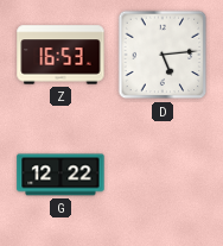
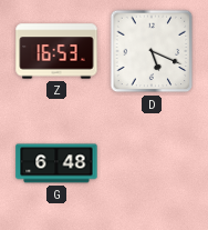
D: 5:14 -> 5:19
G: 12:22 -> 6:48
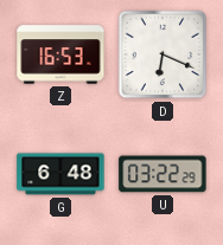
D: 5:19 -> 6:19
U: none -> 03:22
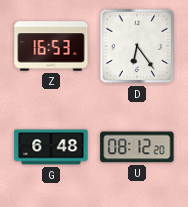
D: 6:19 -> 6:24
U: 03:22 -> 08:12
